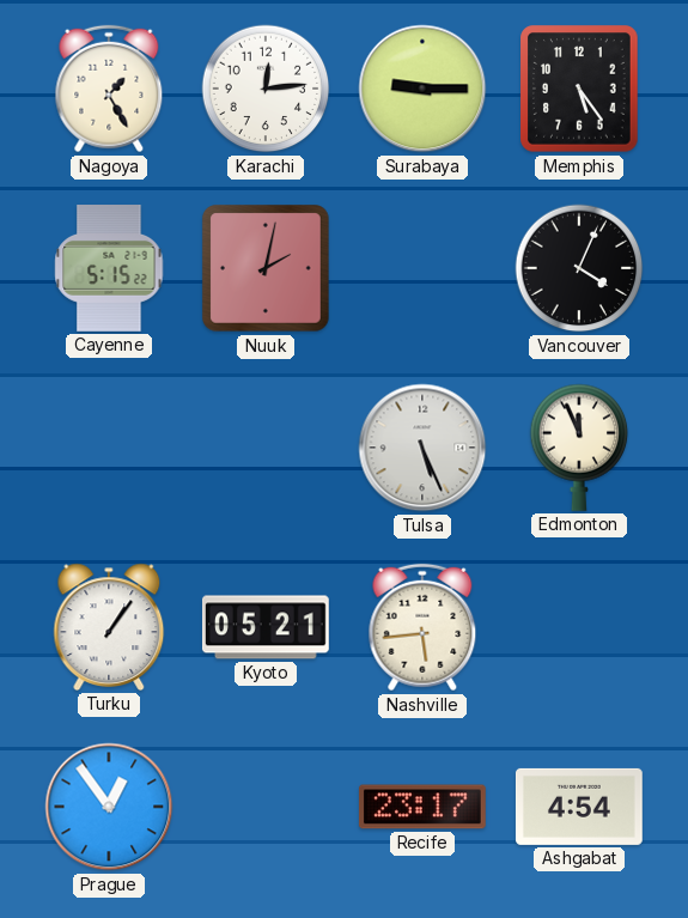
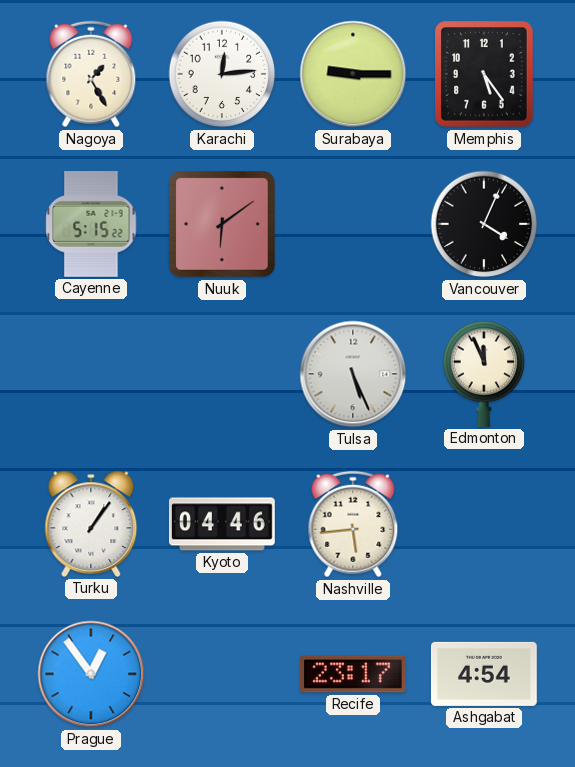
Nuuk: 2:02 -> 6:09
Kyoto: 05:21 -> 04:46
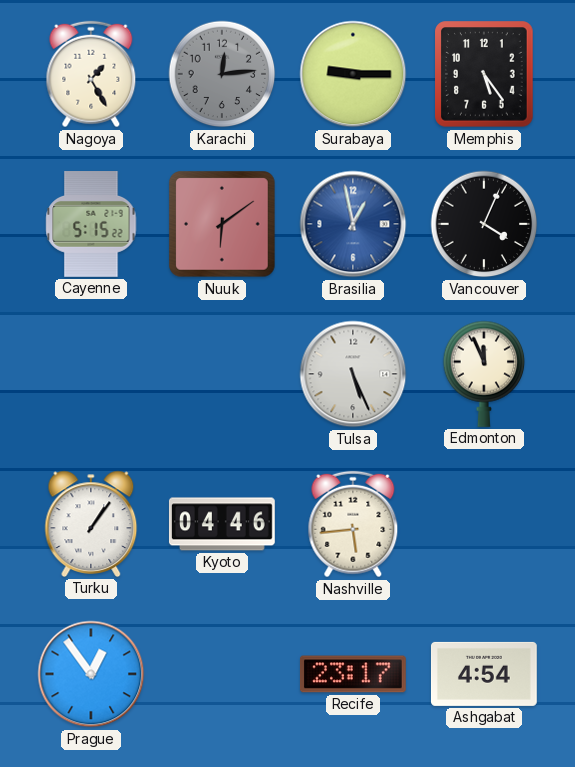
Karachi dial: white -> grey
Brasilia: none -> 12:58
